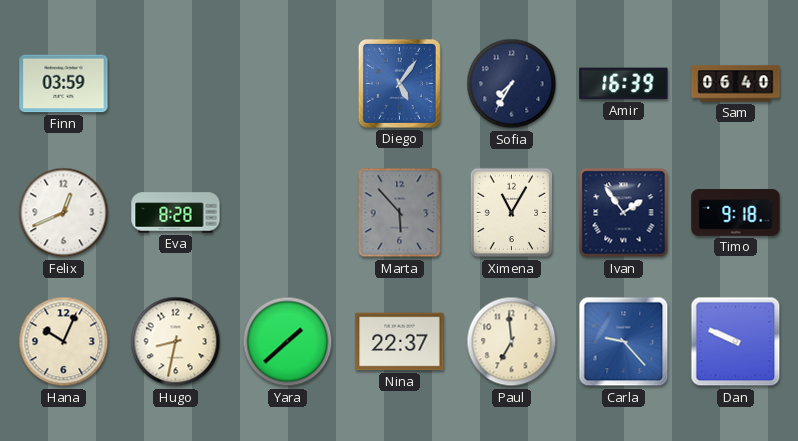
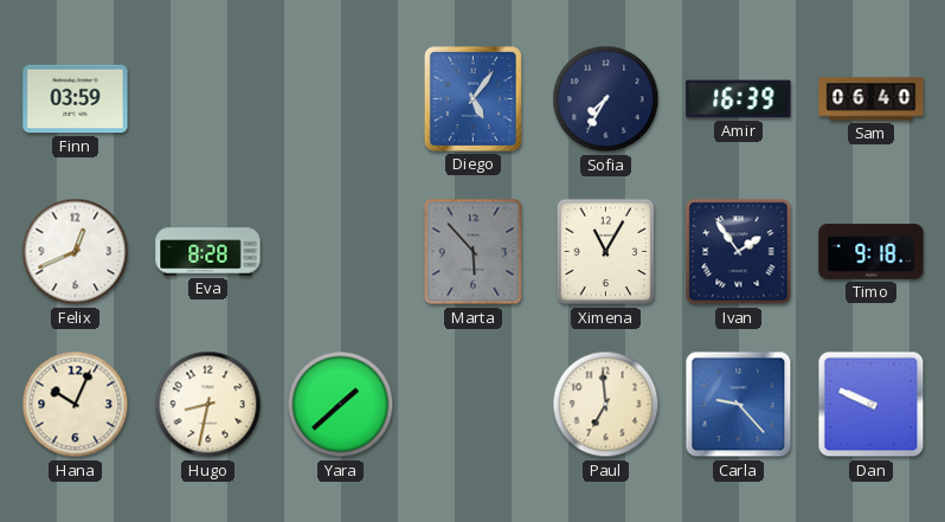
Nina: 22:37 -> none
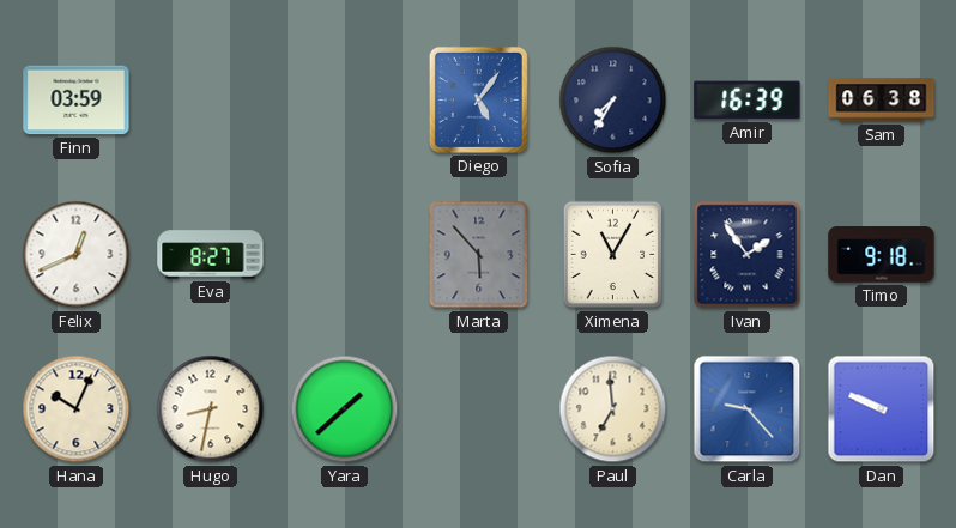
Sam: 06:40 -> 06:38
Eva: 8:28 -> 8:27
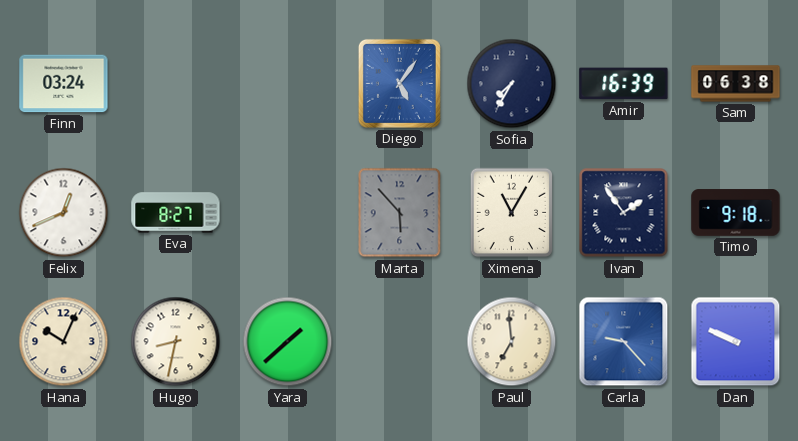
Finn: 03:59 -> 03:24
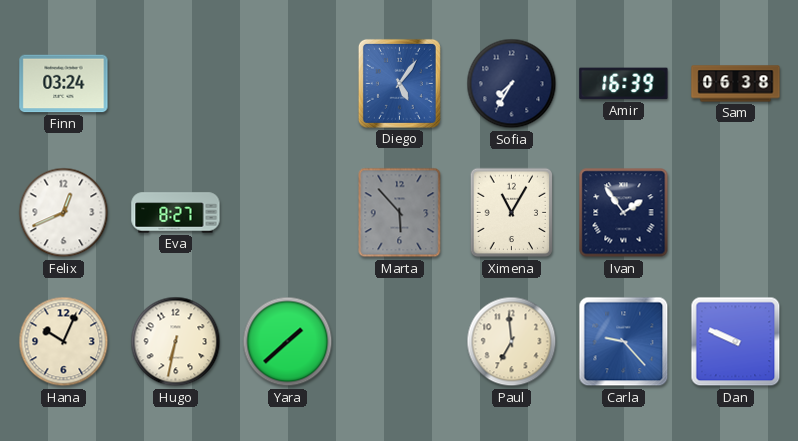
Timo: 9:18 -> none
Hugo: 8:32 -> 6:32
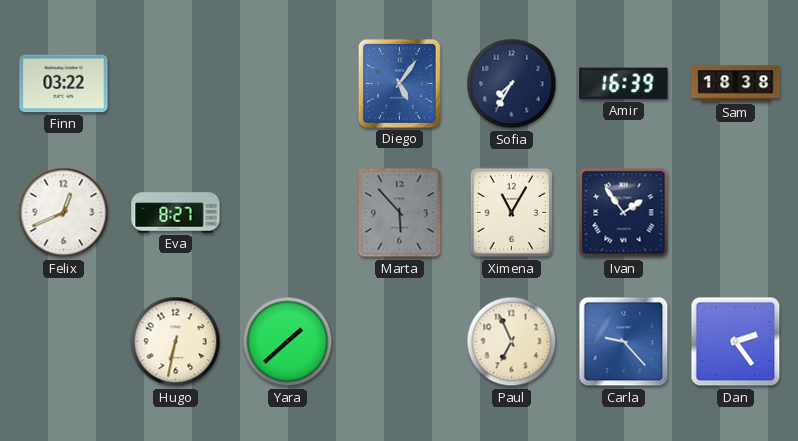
Finn: 03:24 -> 03:22
Sam: 06:38 -> 18:38
Hana: 10:04 -> none
Paul: 6:59 -> 6:56
Dan: 9:49 -> 2:24
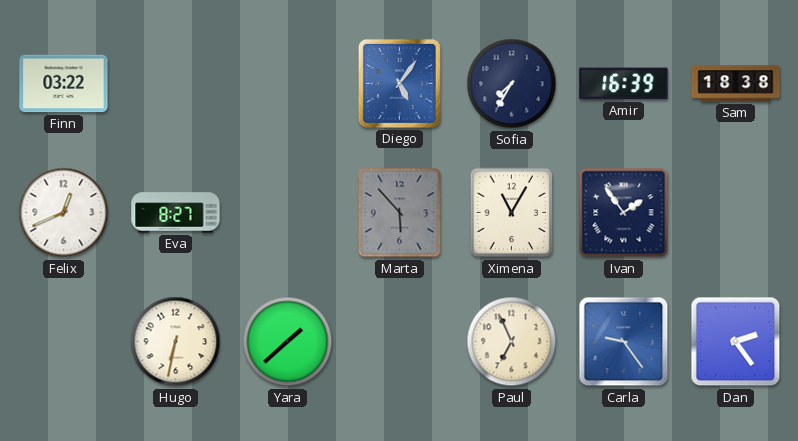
Carla: 9:23 -> 9:24
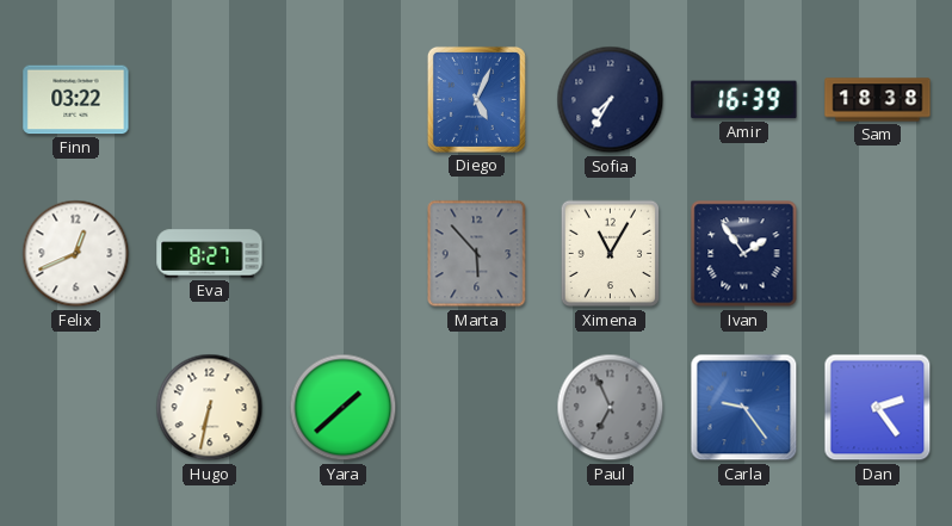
Diego: 5:06 -> 5:04
Paul dial: cream -> grey
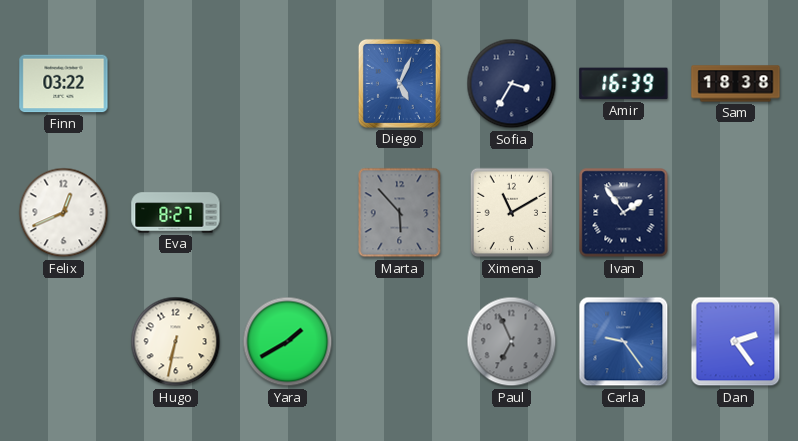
Sofia: 7:35 -> 3:35
Ximena: 11:05 -> 11:10
Yara: 1:38 -> 1:40
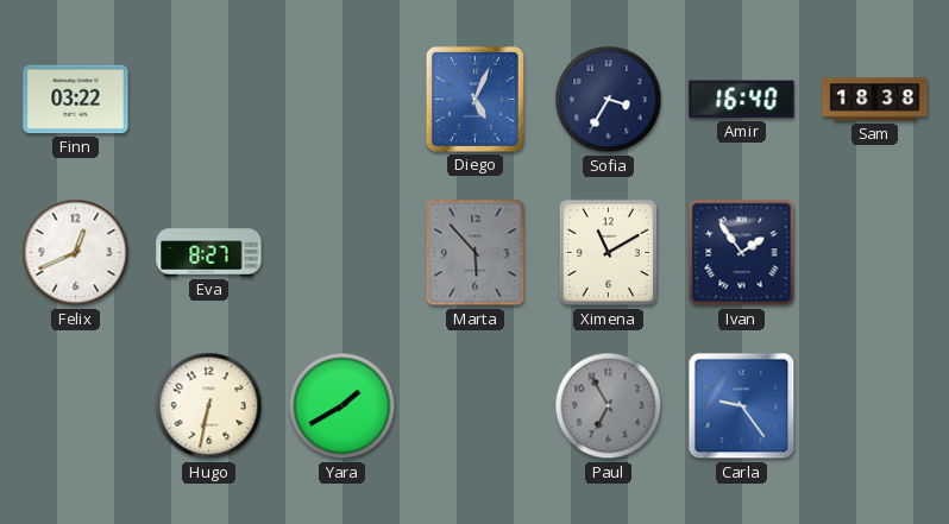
Amir: 16:39 -> 16:40
Paul: 6:56 -> 6:55
Dan: 2:24 -> none
